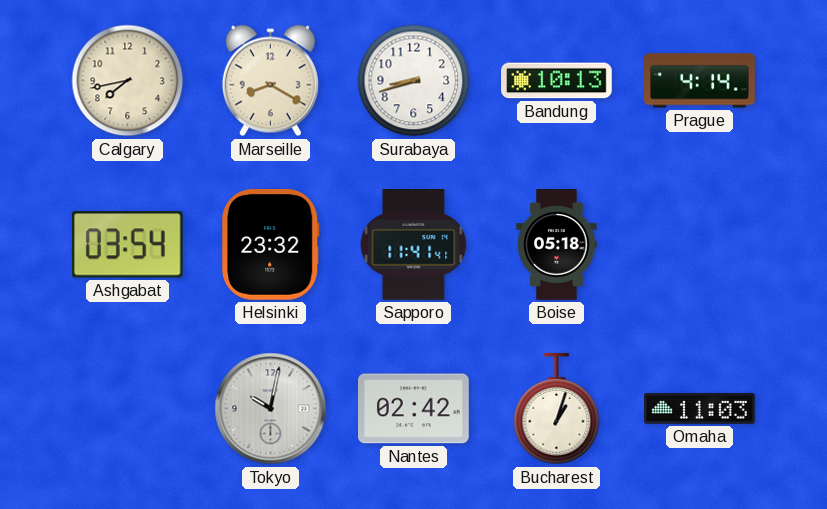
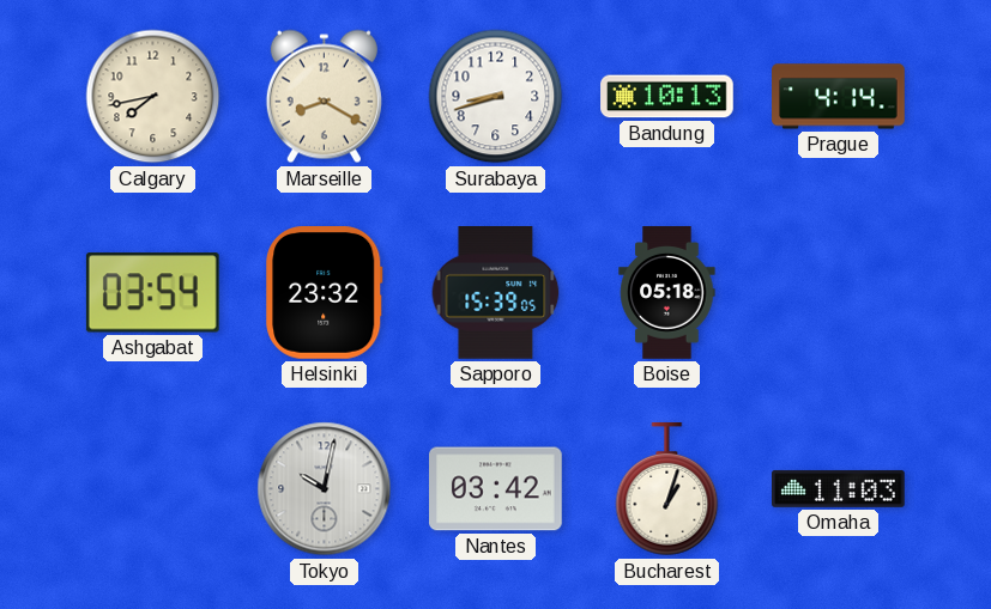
Sapporo: 11:41 -> 15:39
Nantes: 02:42 -> 03:42
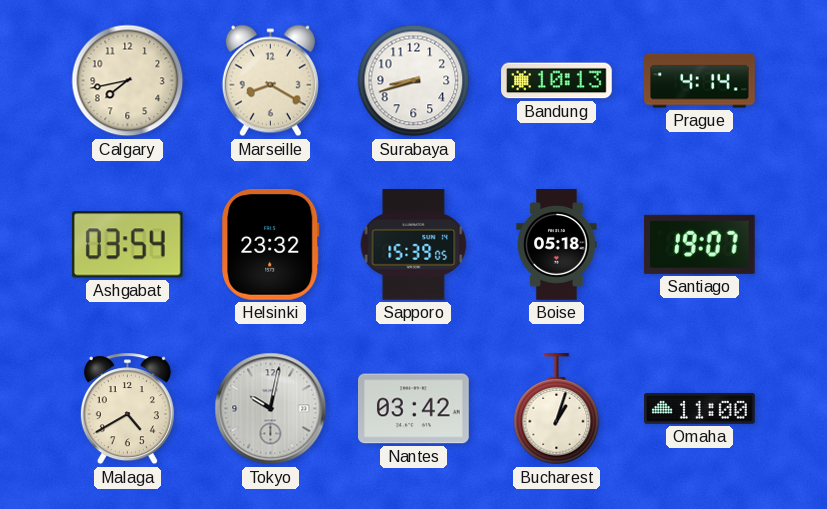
Santiago: none -> 19:07
Malaga: none -> 4:40
Omaha: 11:03 -> 11:00
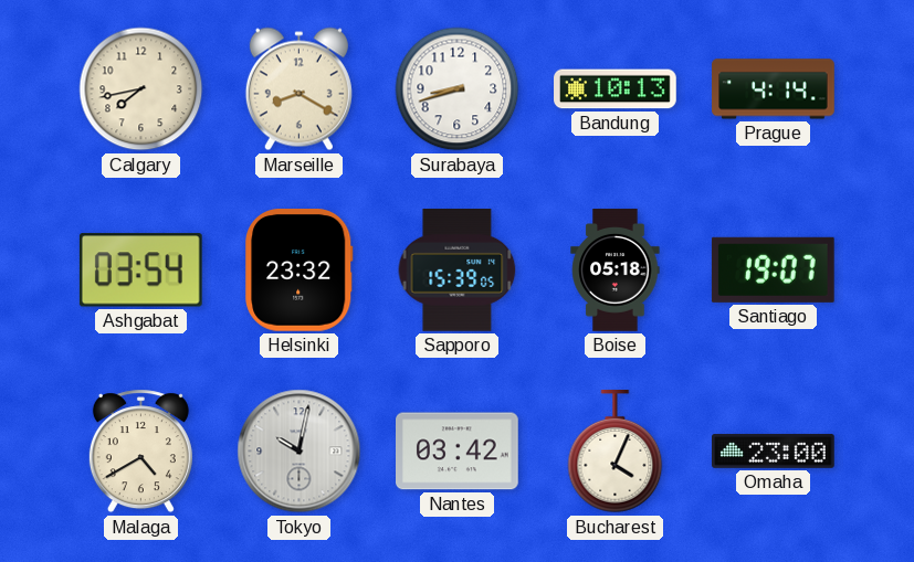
Bucharest: 1:03 -> 4:04
Omaha: 11:00 -> 23:00
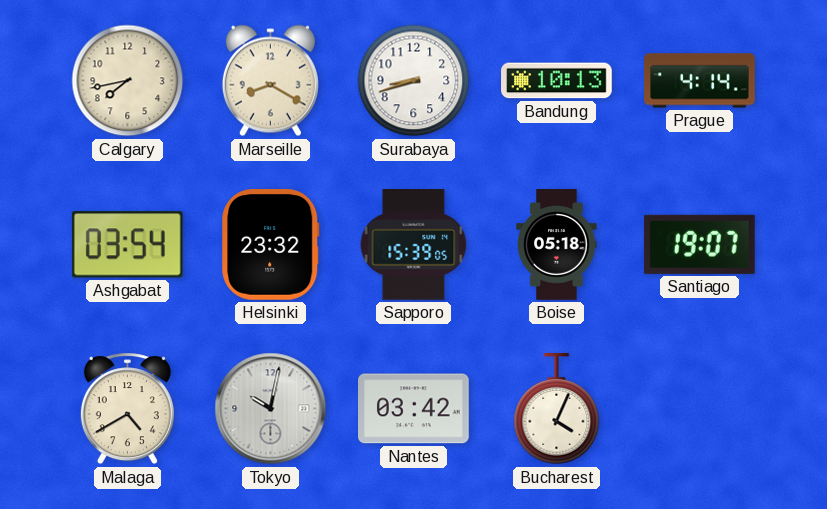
Omaha: 23:00 -> none
